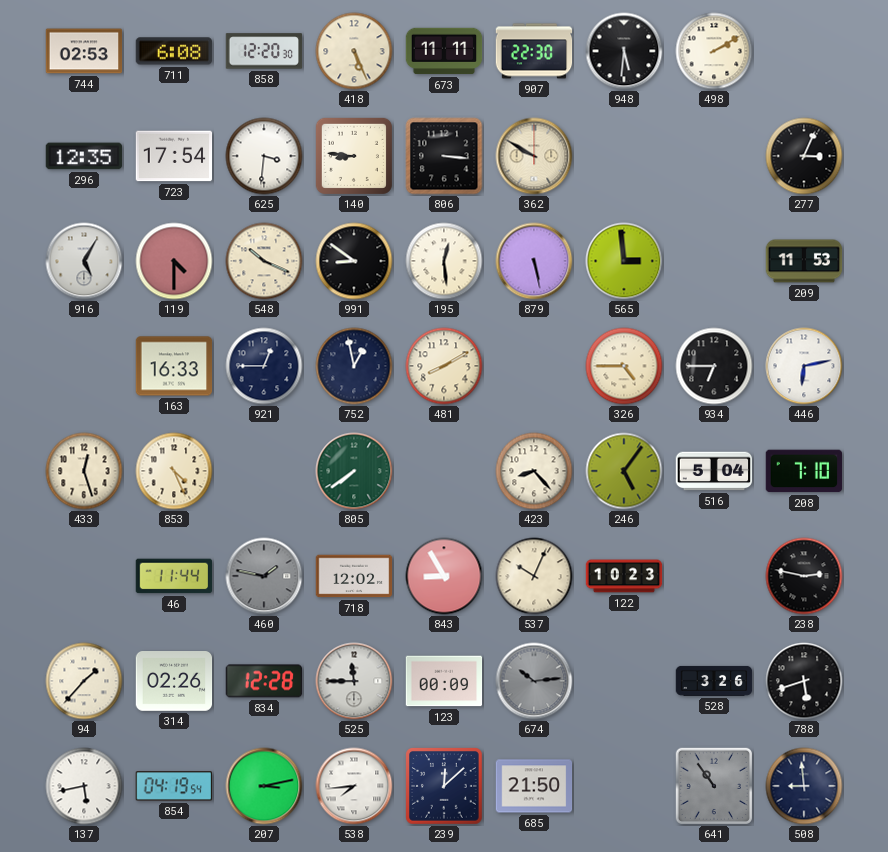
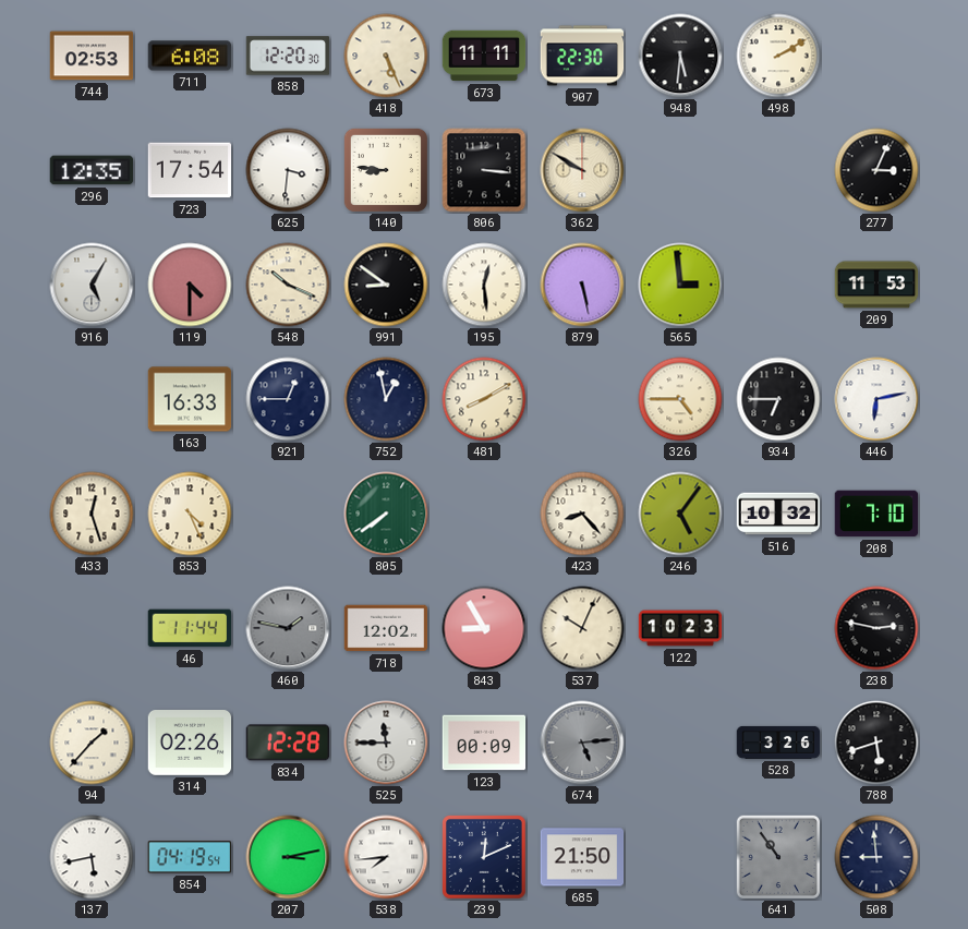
516: 5:04 -> 10:32
674: 10:14 -> 5:14
239: 12:08 -> 12:11
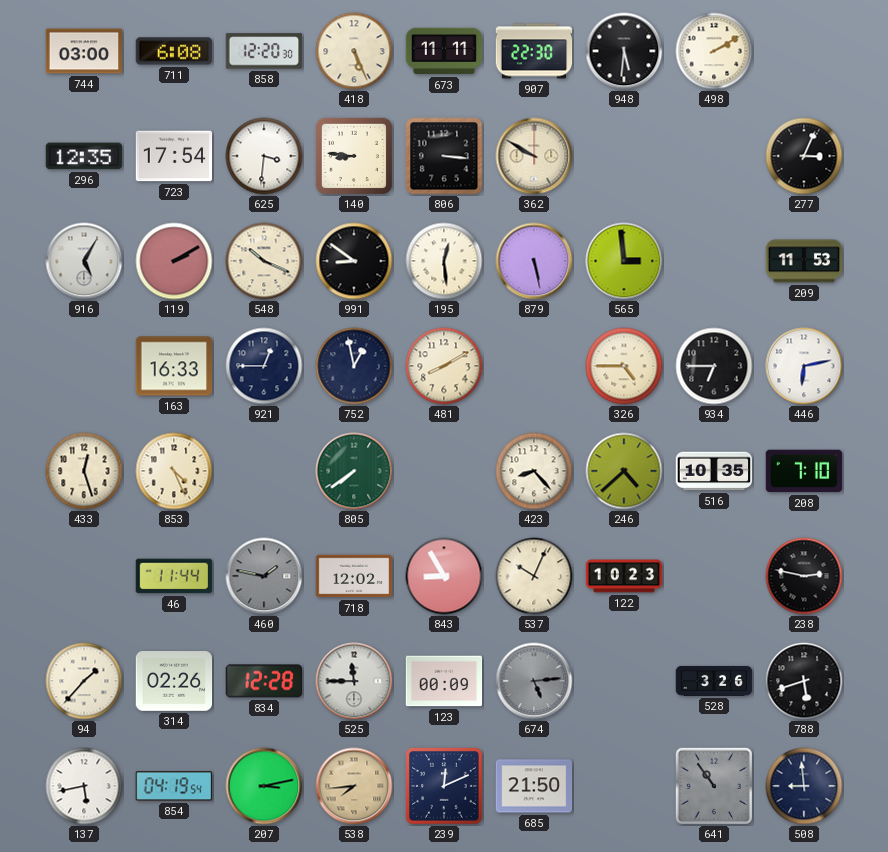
744: 02:53 -> 03:00
119: 4:30 -> 2:10
246: 5:06 -> 4:38
516: 10:32 -> 10:35
538 dial: white -> champagne
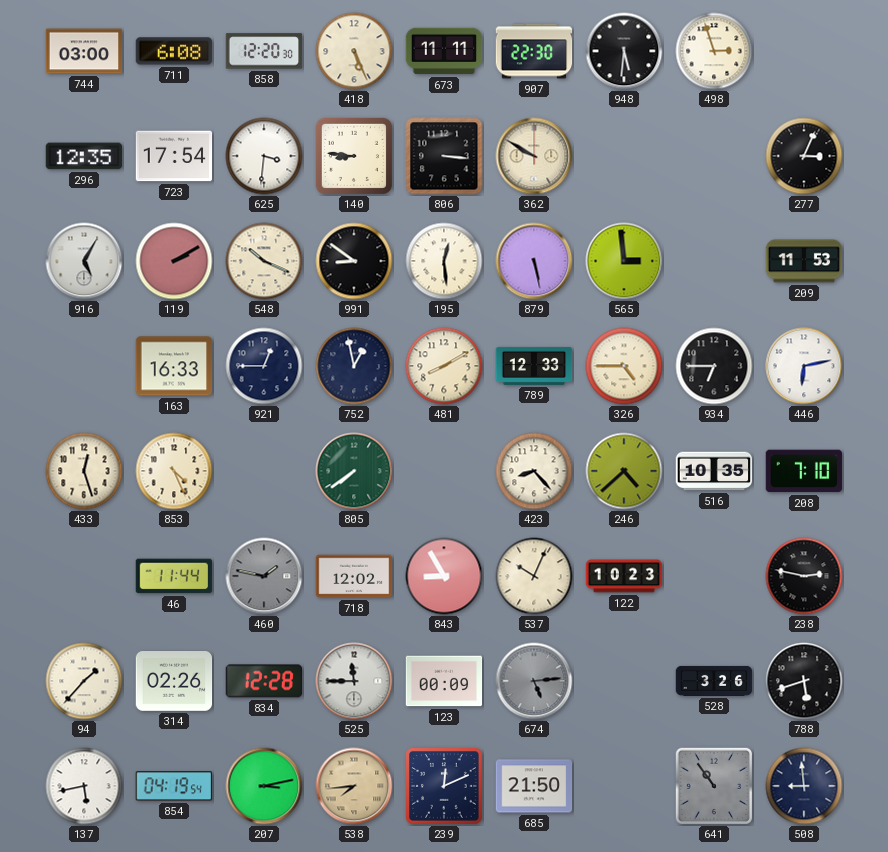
498: 2:10 -> 2:57
789: none -> 12:33
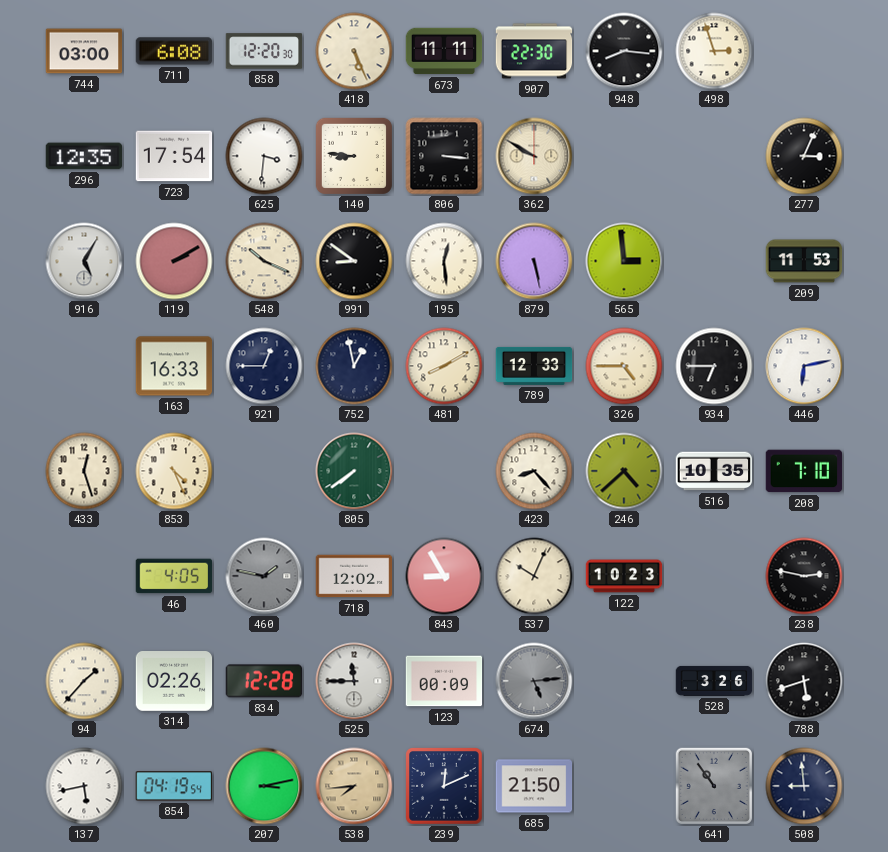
948: 5:31 -> 8:16
46: 11:44 -> 4:05
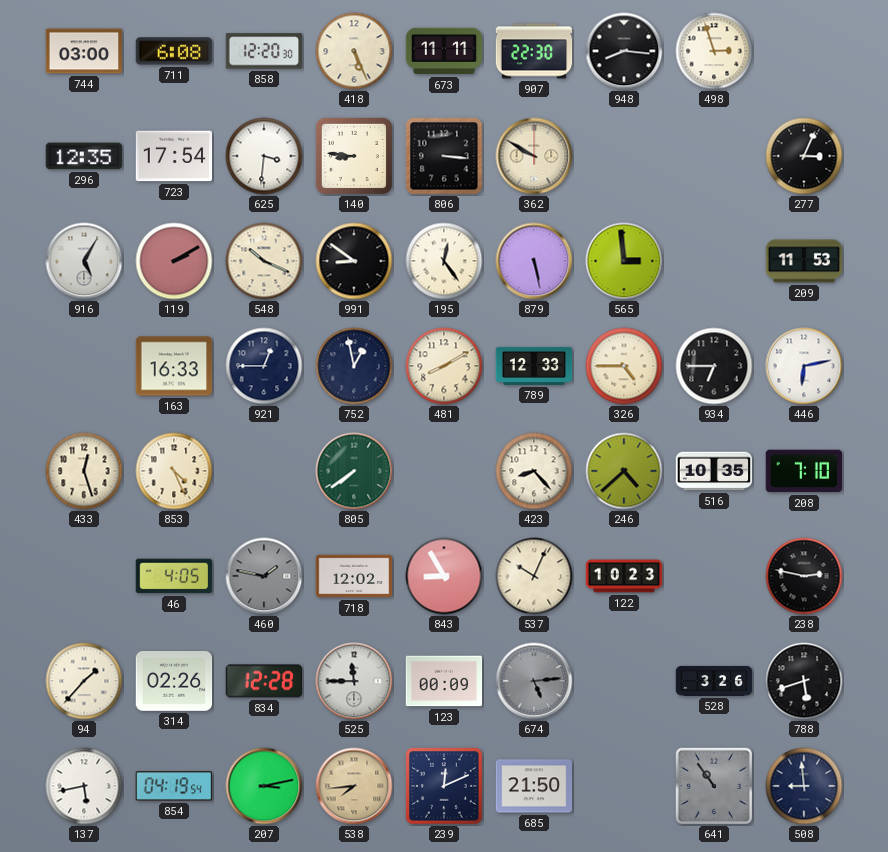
195: 12:29 -> 12:24
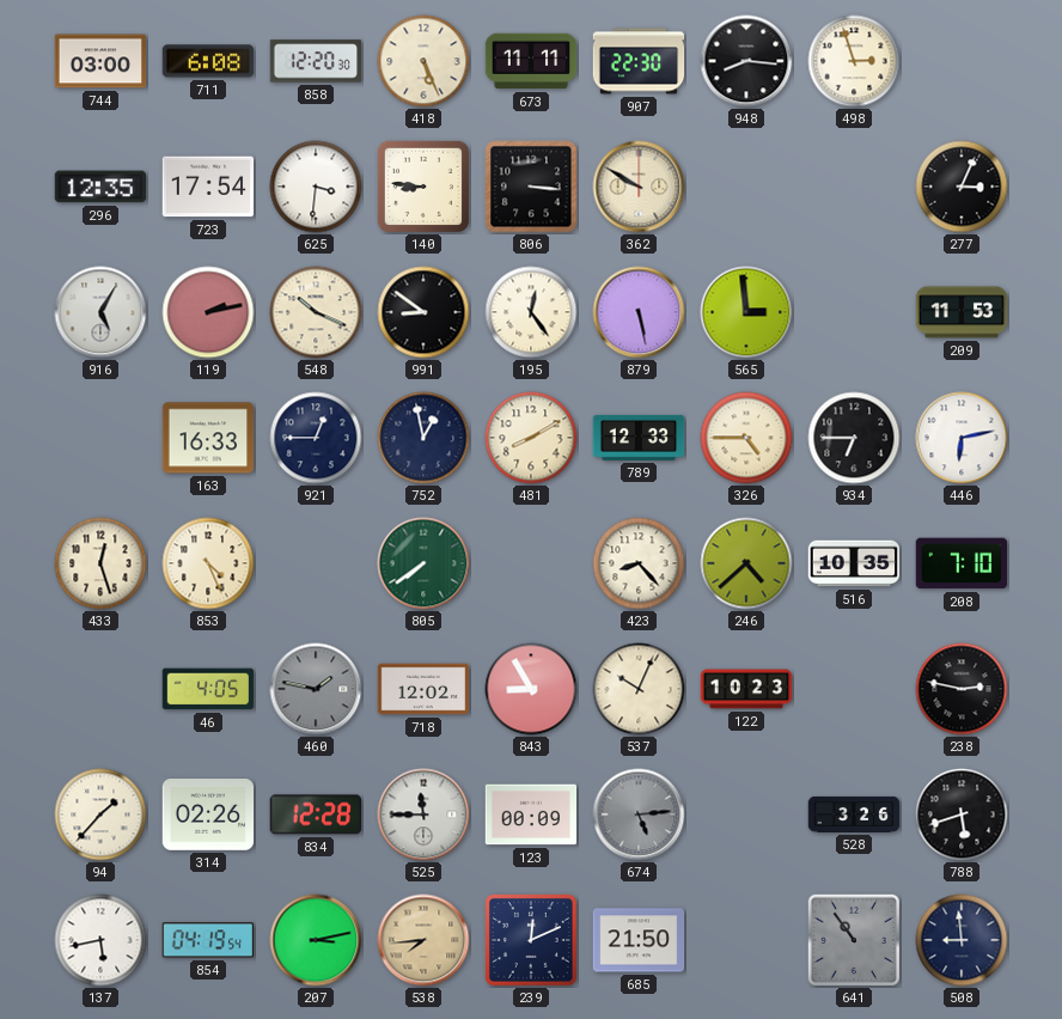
119: 2:10 -> 2:13
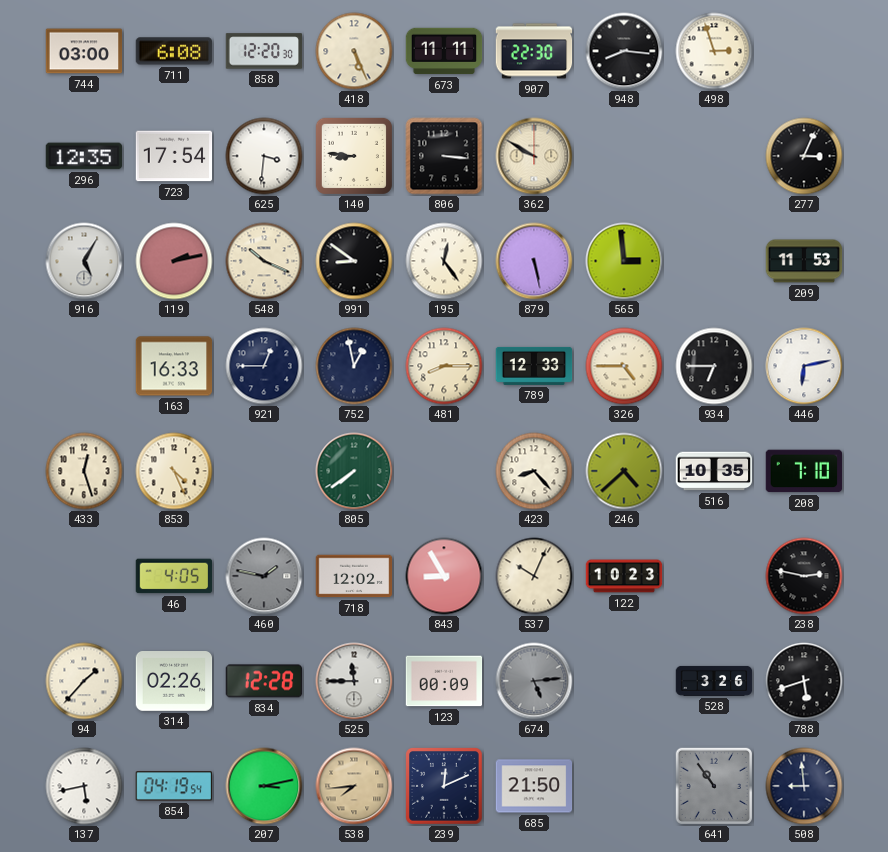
481: 8:10 -> 8:15
